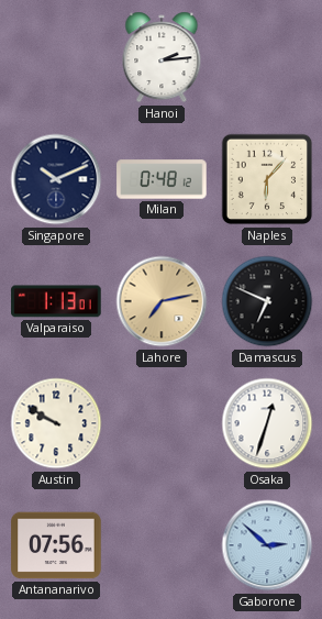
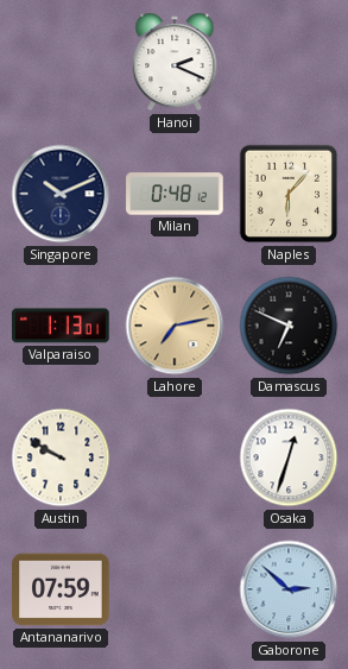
Hanoi: 2:14 -> 2:19
Antananarivo: 07:56 -> 07:59
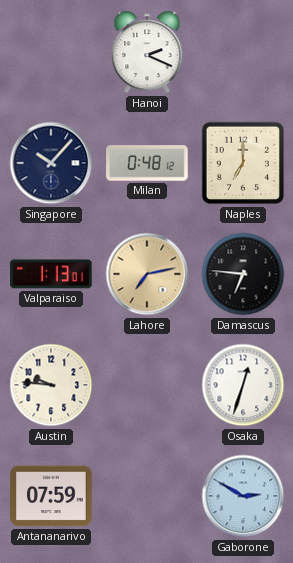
Singapore: 10:11 -> 10:07
Naples: 6:07 -> 7:00
Damascus: 6:49 -> 6:46
Austin: 9:50 -> 9:46
Gaborone: 2:52 -> 2:50
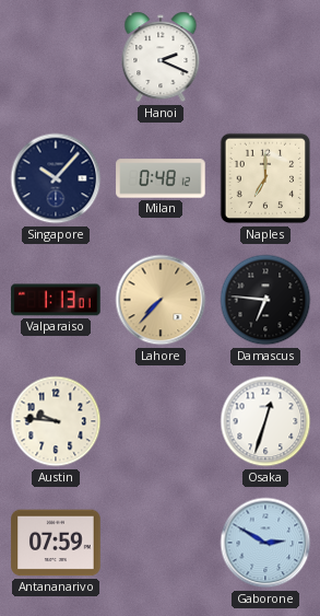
Lahore: 7:13 -> 7:37
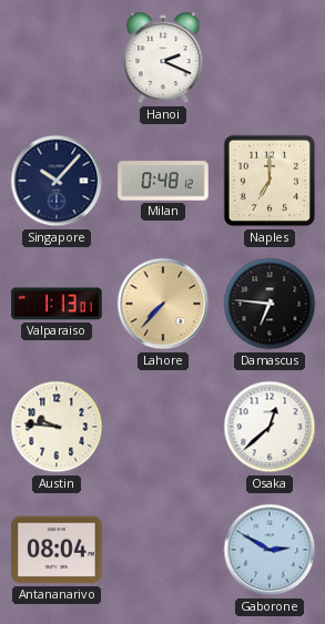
Osaka: 12:33 -> 12:38
Antananarivo: 07:59 -> 08:04
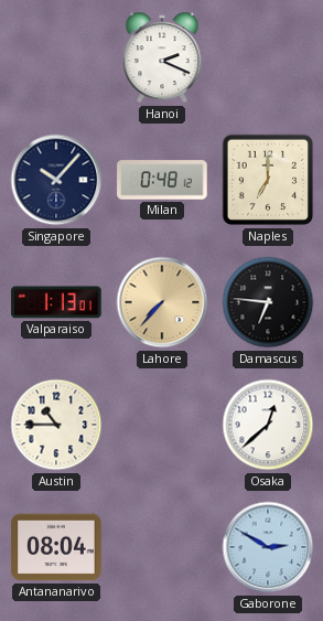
Austin: 9:46 -> 10:45
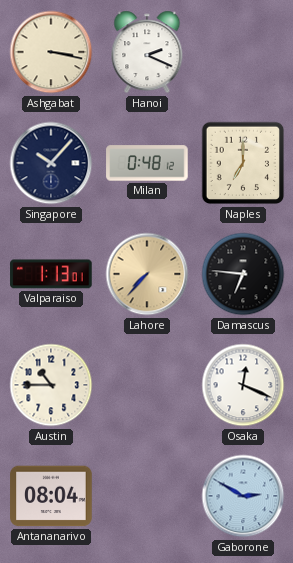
Ashgabat: none -> 3:17
Osaka: 12:38 -> 12:19
